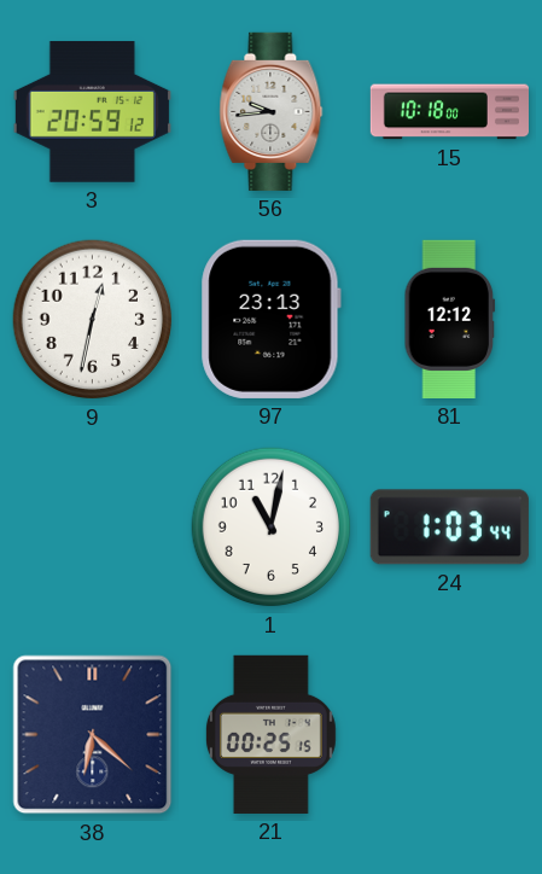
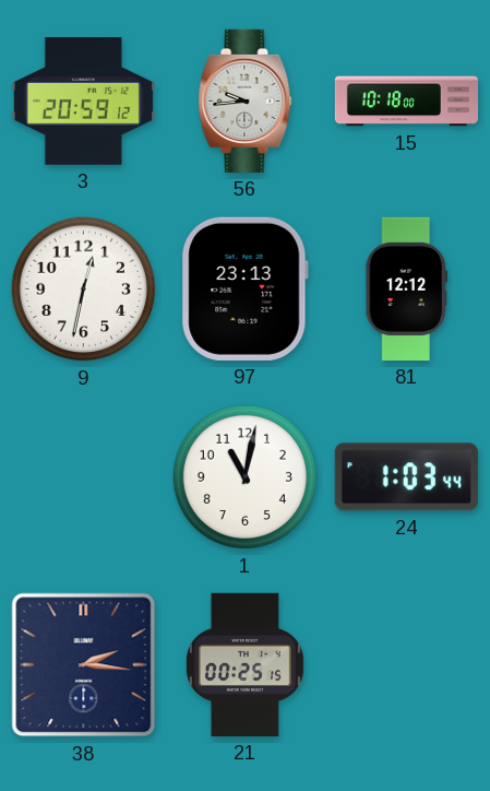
38: 6:22 -> 2:16
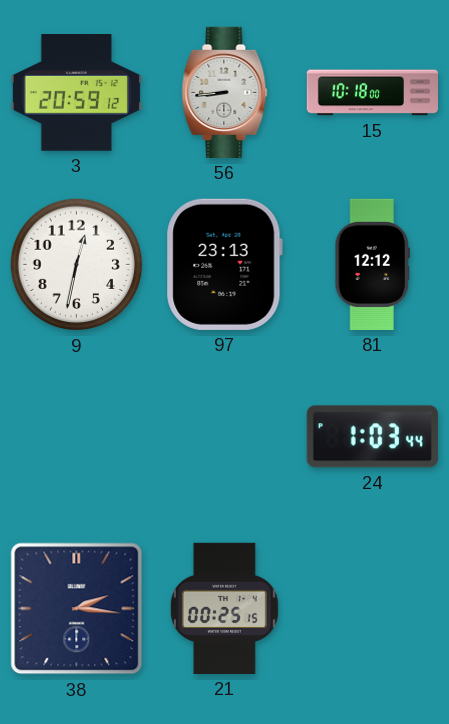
56: 9:44 -> 8:44
1: 11:02 -> none
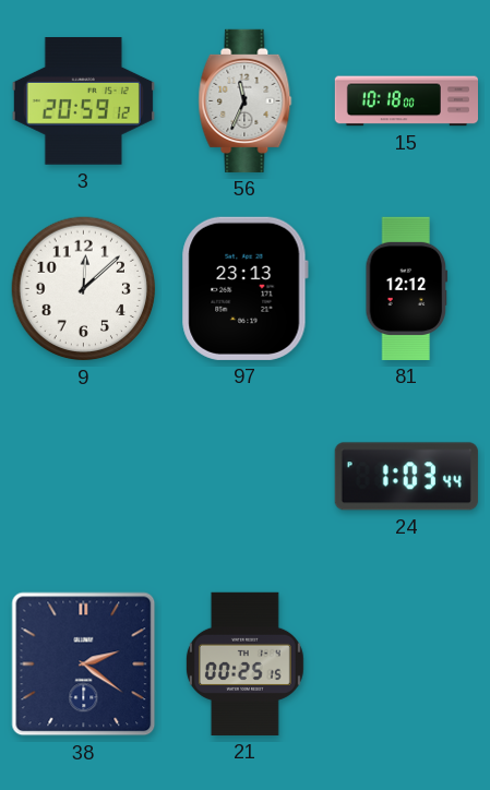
56: 8:44 -> 11:34
9: 12:32 -> 12:08
38: 2:16 -> 2:21
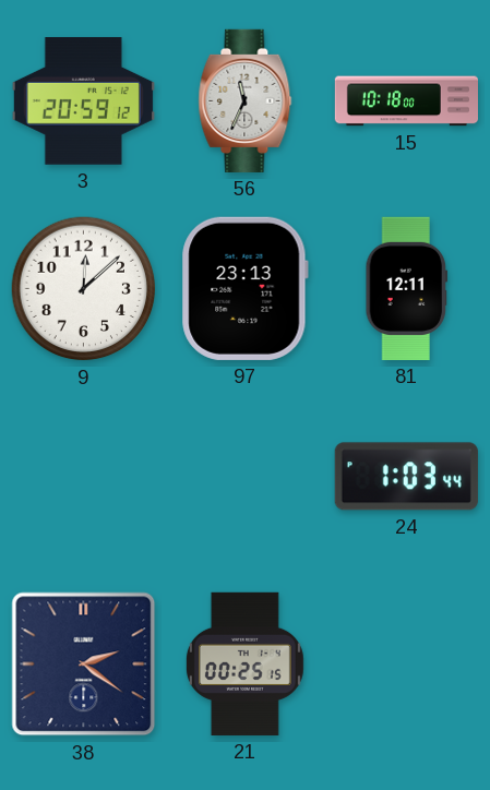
81: 12:12 -> 12:11
